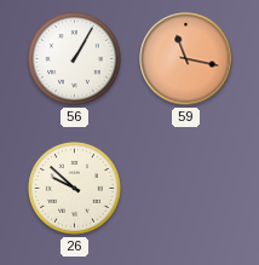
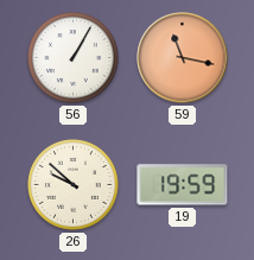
19: none -> 19:59
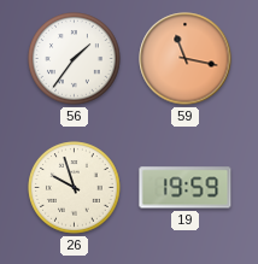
56: 1:05 -> 1:36
26: 9:52 -> 9:57
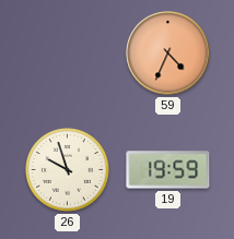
56: 1:36 -> none
59: 11:17 -> 4:34
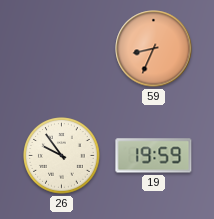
59: 4:34 -> 8:34
26: 9:57 -> 9:54
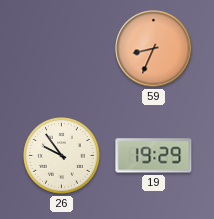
19: 19:59 -> 19:29
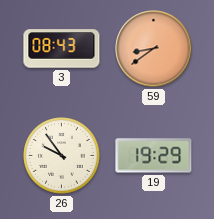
3: none -> 08:43
59: 8:34 -> 8:39
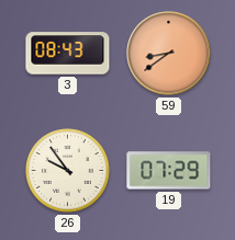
19: 19:29 -> 07:29
